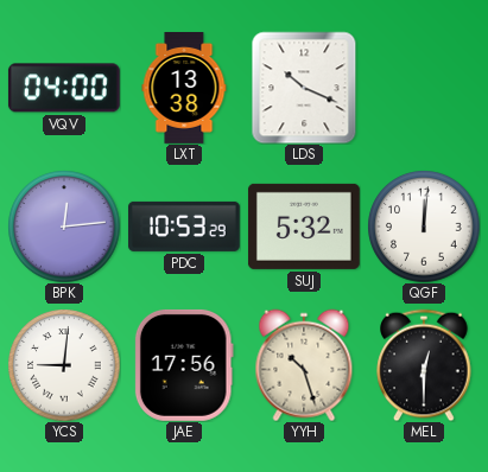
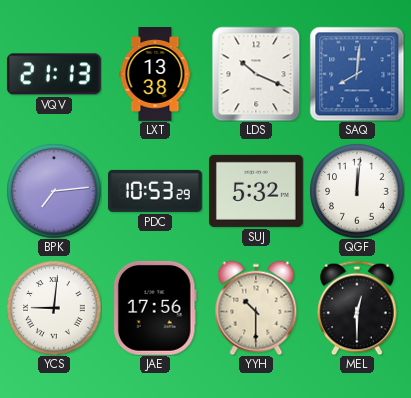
VQV: 04:00 -> 21:13
SAQ: none -> 8:01
BPK: 12:14 -> 7:14
YYH: 10:27 -> 10:30
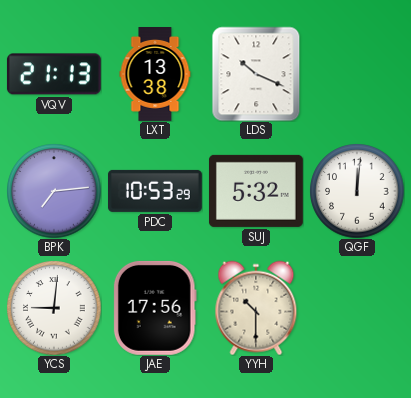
SAQ: 8:01 -> none
MEL: 12:30 -> none
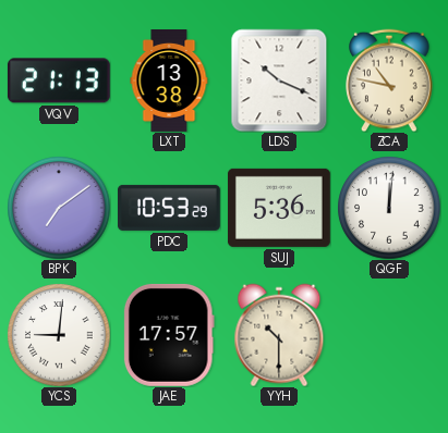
ZCA: none -> 10:47
BPK: 7:14 -> 7:09
SUJ: 5:32 -> 5:36
JAE: 17:56 -> 17:57
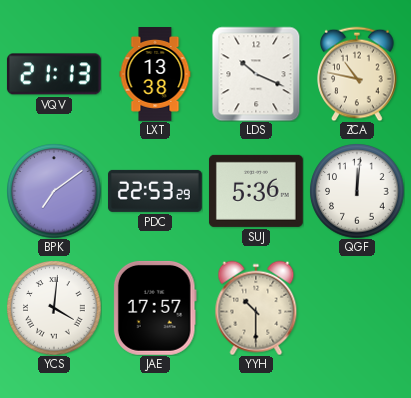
PDC: 10:53 -> 22:53
YCS: 9:01 -> 4:01
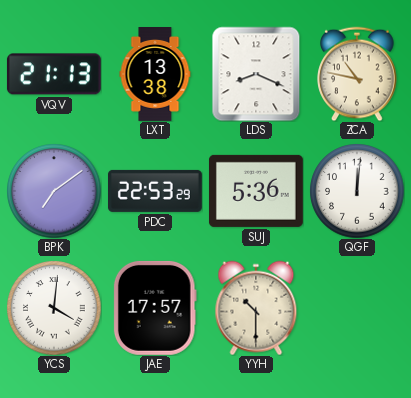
LDS: 10:19 -> 8:19
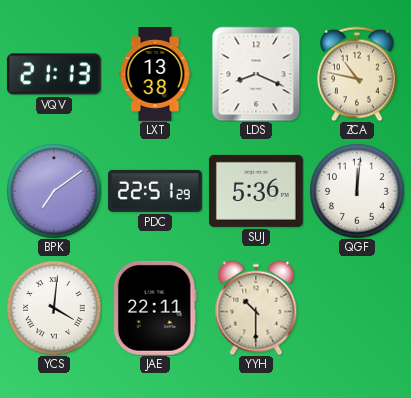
PDC: 22:53 -> 22:51
JAE: 17:57 -> 22:11
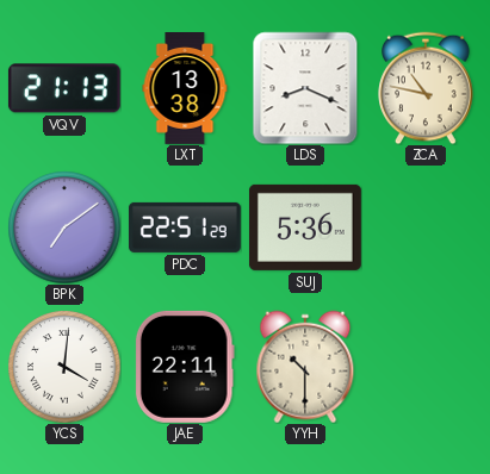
QGF: 12:01 -> none
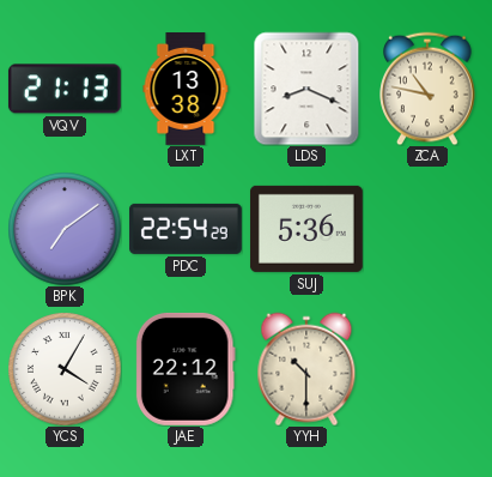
PDC: 22:51 -> 22:54
YCS: 4:01 -> 4:05
JAE: 22:11 -> 22:12
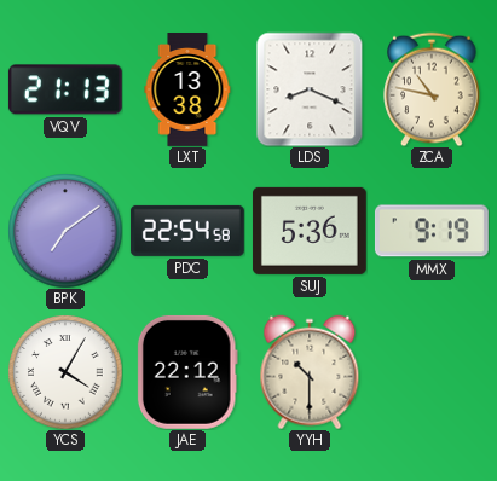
PDC: 22:54:29 -> 22:54:58
MMX: none -> 9:19
